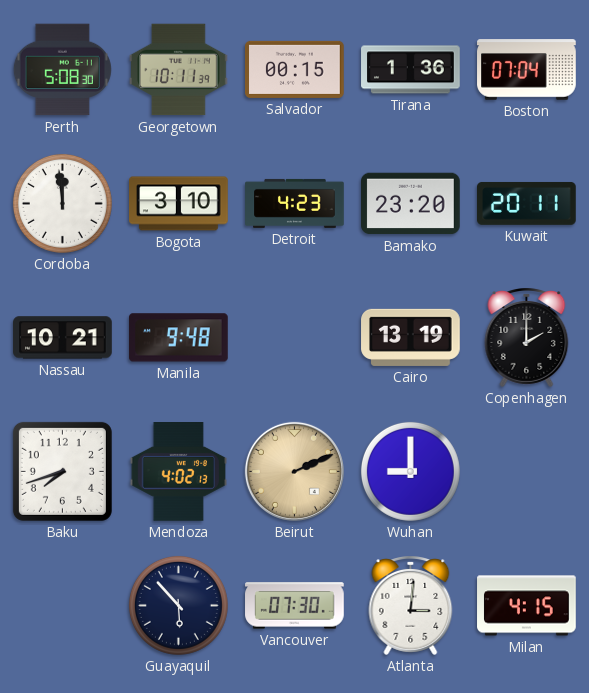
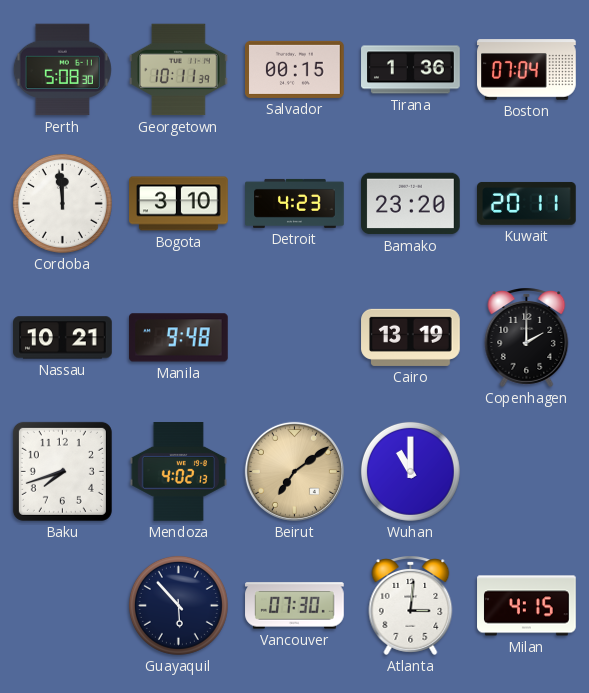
Beirut: 2:11 -> 7:09
Wuhan: 9:00 -> 11:00
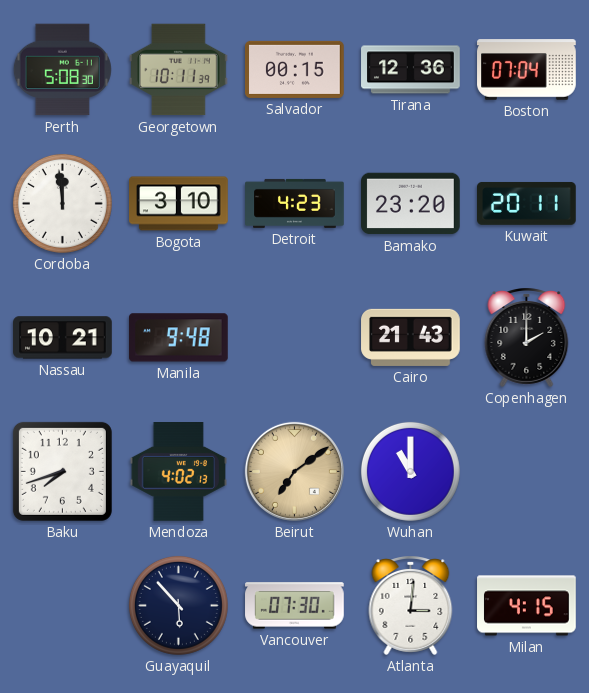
Tirana: 1:36 -> 12:36
Cairo: 13:19 -> 21:43
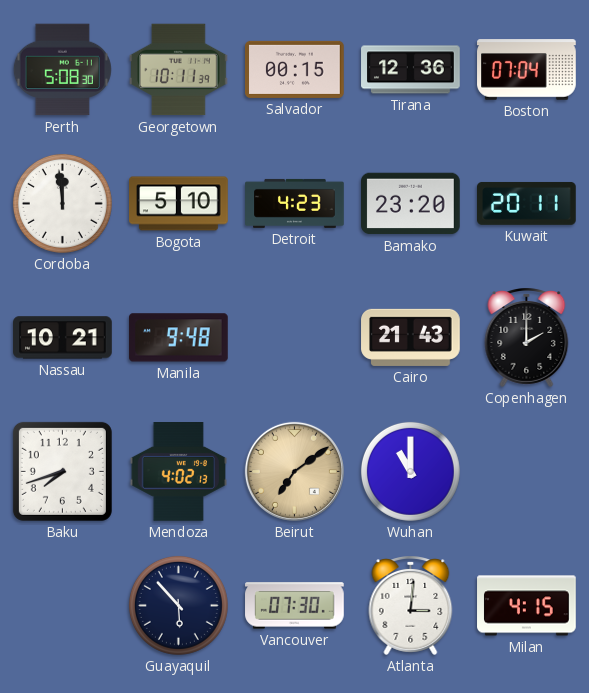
Bogota: 3:10 -> 5:10
